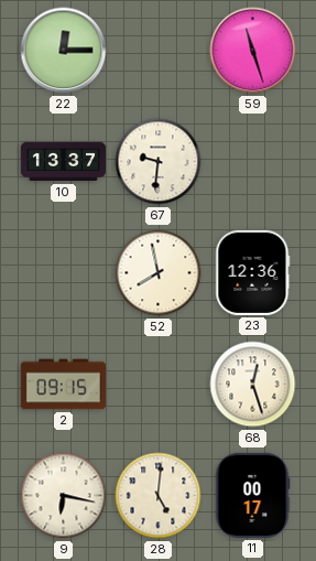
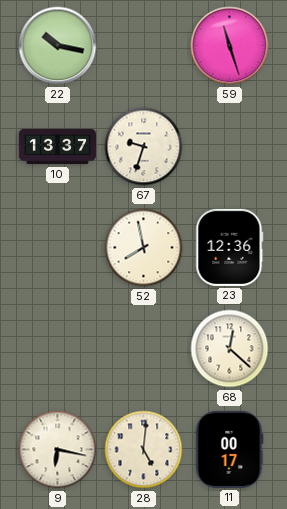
22: 12:15 -> 10:17
67: 9:31 -> 9:33
2: 09:15 -> none
68: 12:27 -> 12:22
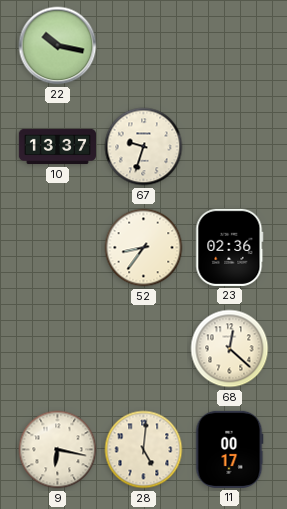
59: 11:27 -> none
52: 7:58 -> 8:36
23: 12:36 -> 02:36
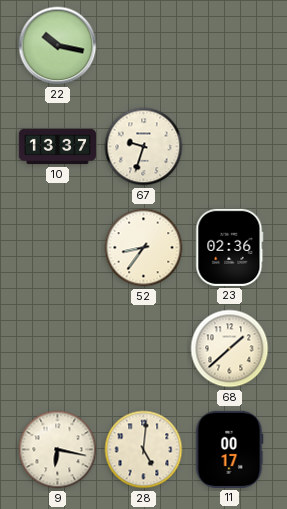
68: 12:22 -> 1:38
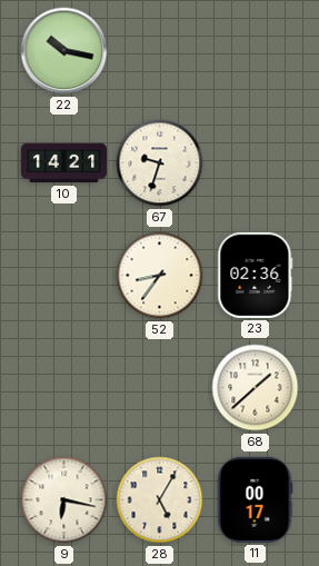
10: 13:37 -> 14:21
28: 5:01 -> 5:05
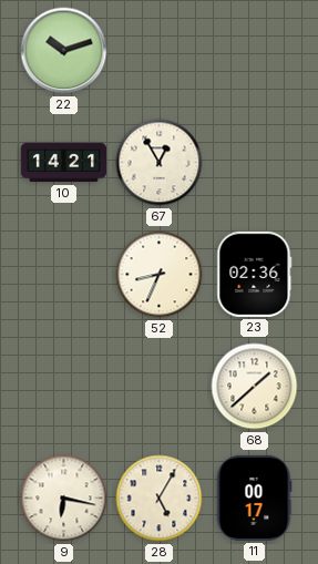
22: 10:17 -> 10:12
67: 9:33 -> 12:55
52: 8:36 -> 8:34
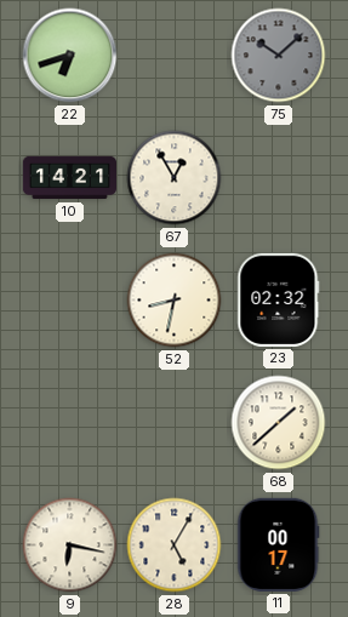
22: 10:12 -> 6:42
75: none -> 10:08
52: 8:34 -> 8:32
23: 02:36 -> 02:32
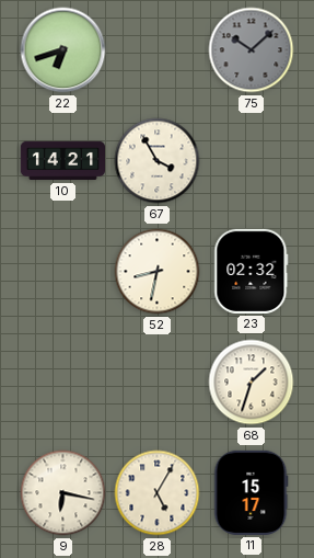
67: 12:55 -> 3:55
68: 1:38 -> 1:33
11: 00:17 -> 15:17
